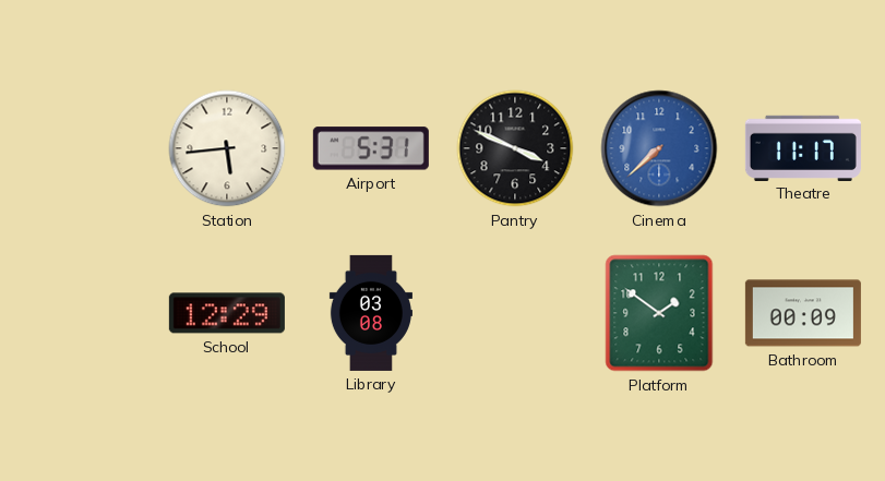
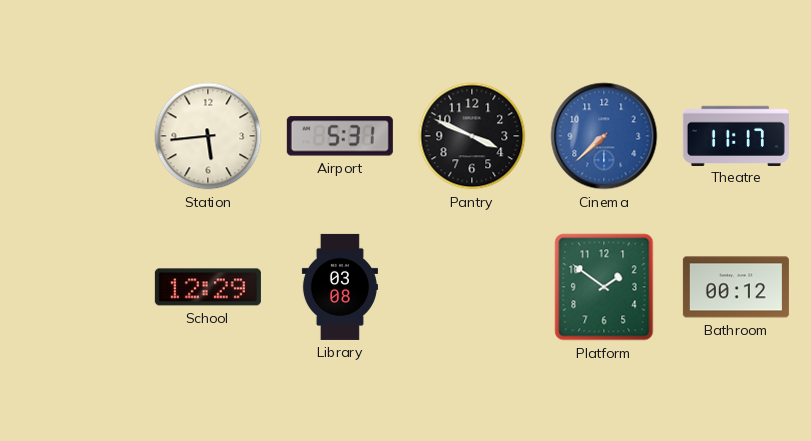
Bathroom: 00:09 -> 00:12
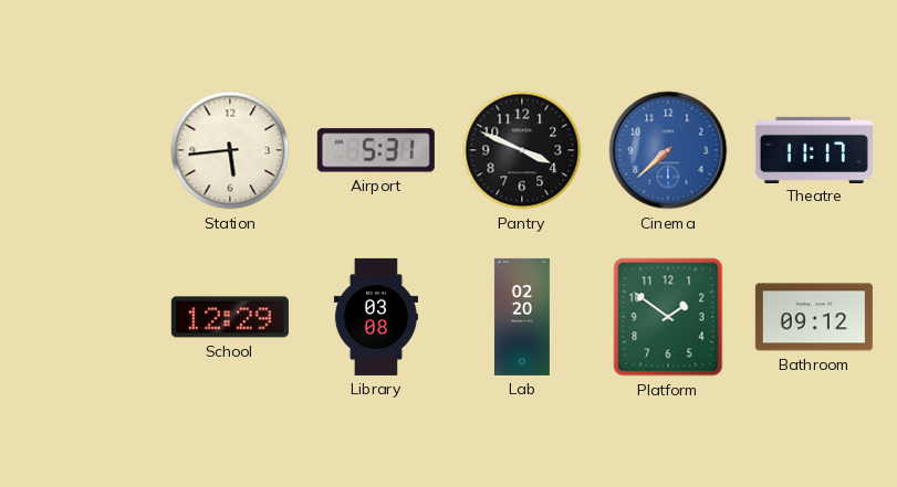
Lab: none -> 02:20
Bathroom: 00:12 -> 09:12
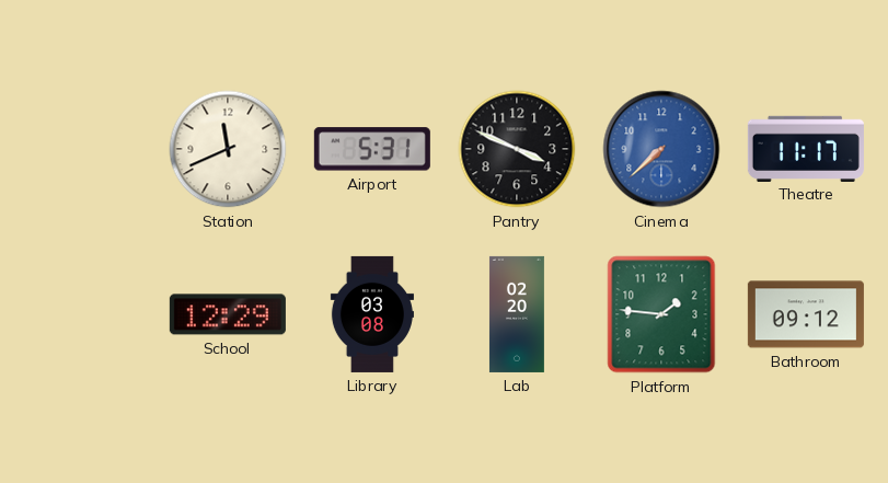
Station: 5:44 -> 11:41
Platform: 1:51 -> 1:46
